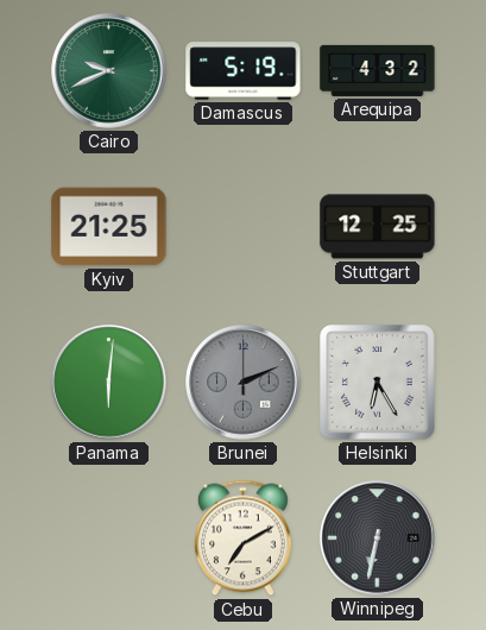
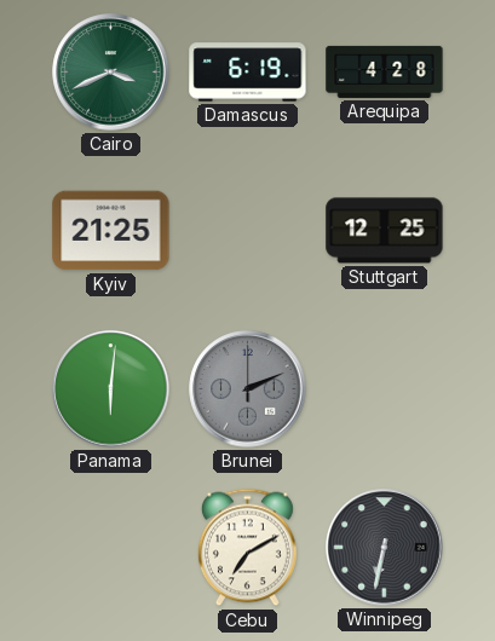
Cairo: 9:41 -> 3:41
Damascus: 5:19 -> 6:19
Arequipa: 4:32 -> 4:28
Helsinki: 6:25 -> none
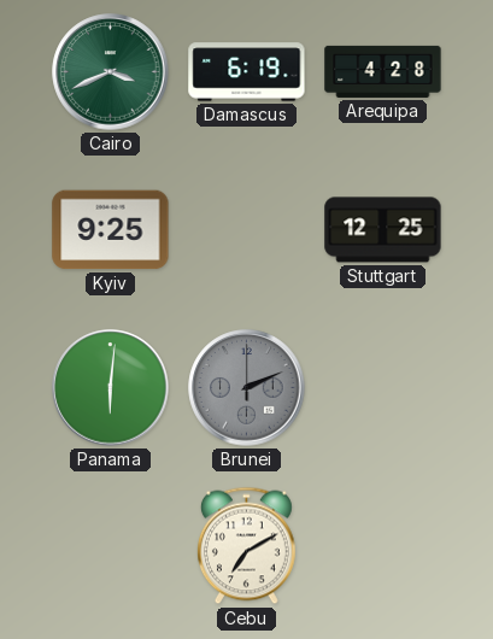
Kyiv: 21:25 -> 9:25
Winnipeg: 6:32 -> none
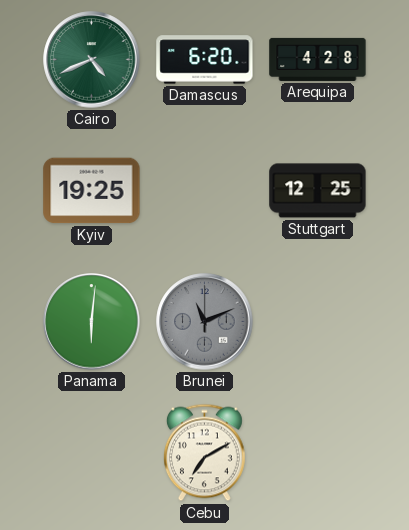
Cairo: 3:41 -> 4:41
Damascus: 6:19 -> 6:20
Kyiv: 9:25 -> 19:25
Brunei: 2:11 -> 11:11
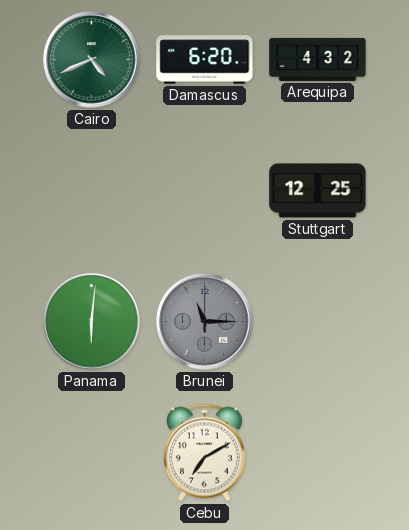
Arequipa: 4:28 -> 4:32
Kyiv: 19:25 -> none
Brunei: 11:11 -> 11:15
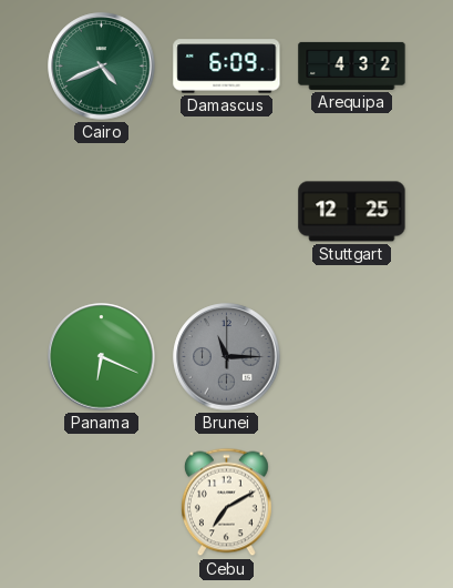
Damascus: 6:20 -> 6:09
Panama: 6:01 -> 6:19
